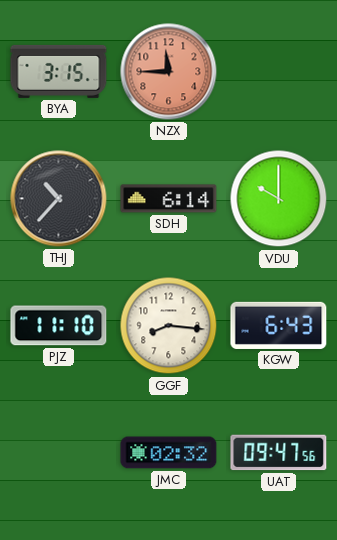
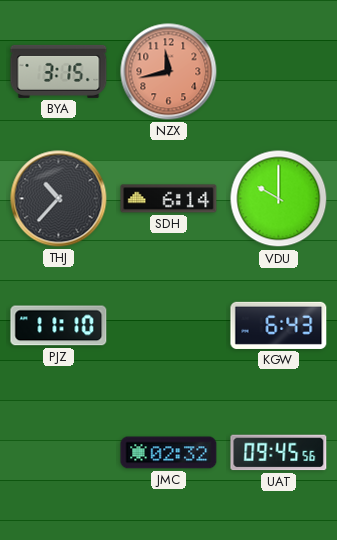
NZX: 11:45 -> 11:43
GGF: 8:16 -> none
UAT: 09:47 -> 09:45
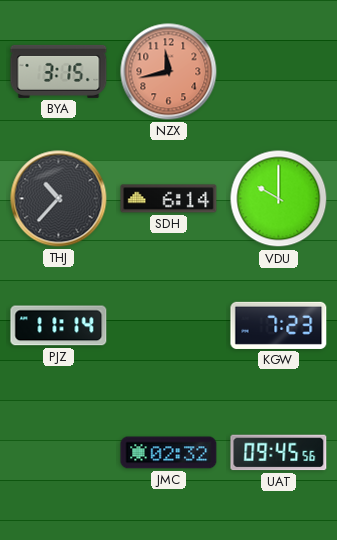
PJZ: 11:10 -> 11:14
KGW: 6:43 -> 7:23
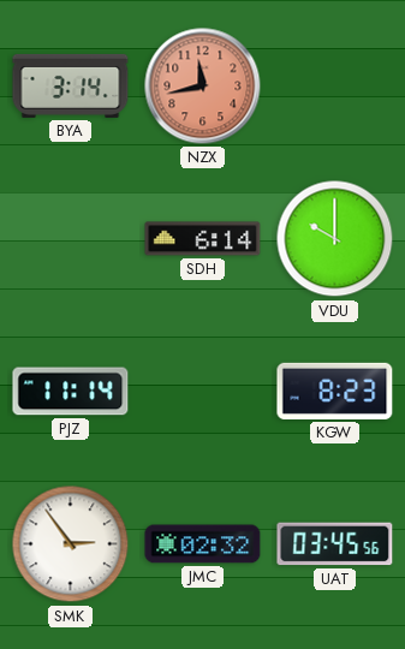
BYA: 3:15 -> 3:14
THJ: 10:37 -> none
KGW: 7:23 -> 8:23
SMK: none -> 2:54
UAT: 09:45 -> 03:45
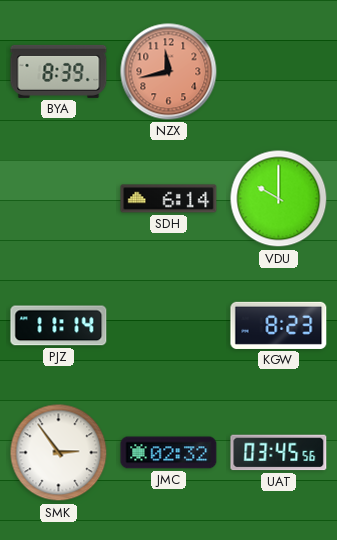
BYA: 3:14 -> 8:39
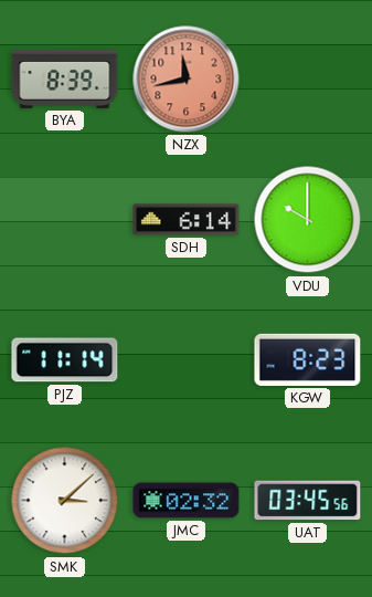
SMK: 2:54 -> 3:08
